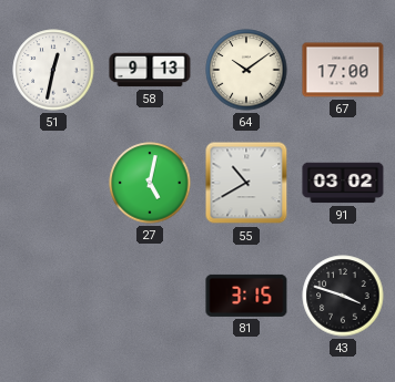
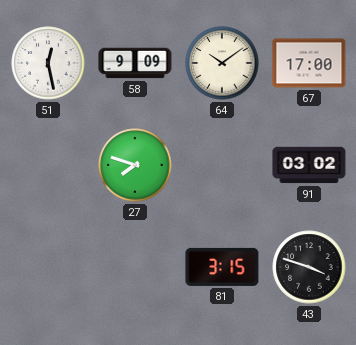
51: 12:32 -> 12:28
58: 9:13 -> 9:09
27: 5:02 -> 7:48
55: 10:40 -> none
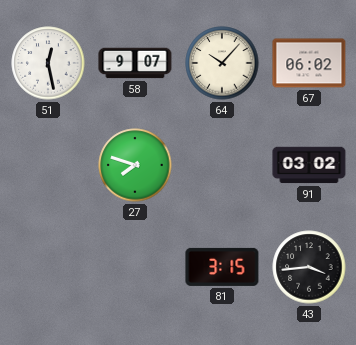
58: 9:09 -> 9:07
64: 10:09 -> 10:07
67: 17:00 -> 06:02
43: 3:48 -> 3:44
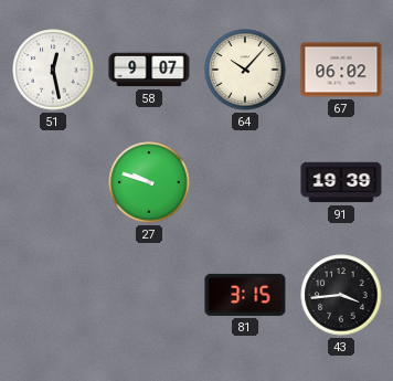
27: 7:48 -> 9:48
91: 03:02 -> 19:39
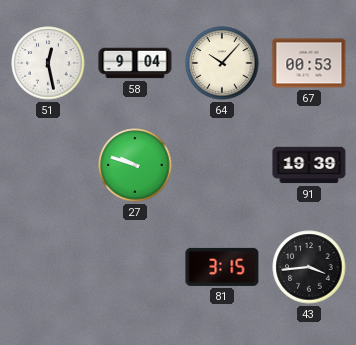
58: 9:07 -> 9:04
67: 06:02 -> 00:53
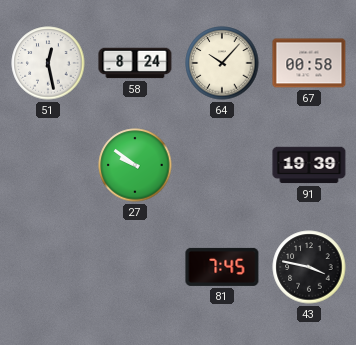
58: 9:04 -> 8:24
67: 00:53 -> 00:58
27: 9:48 -> 9:51
81: 3:15 -> 7:45
43: 3:44 -> 3:47
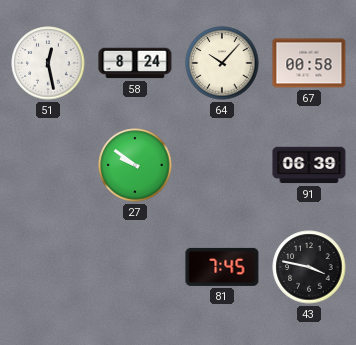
91: 19:39 -> 06:39
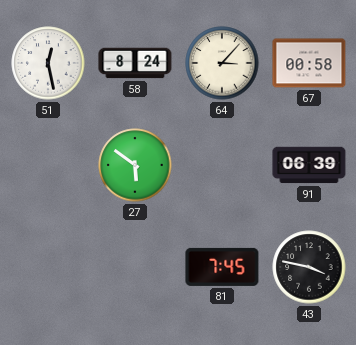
64: 10:07 -> 3:07
27: 9:51 -> 5:51
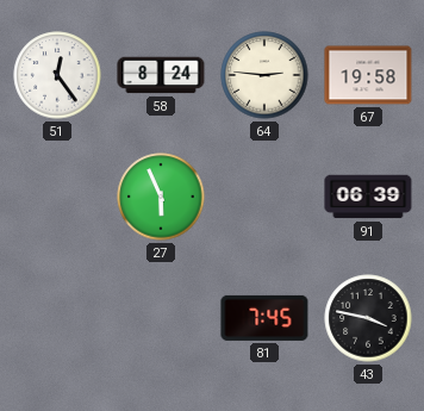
51: 12:28 -> 12:24
64: 3:07 -> 2:46
67: 00:58 -> 19:58
27: 5:51 -> 5:56
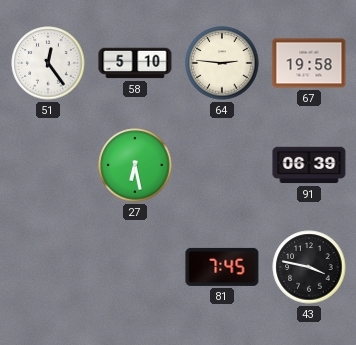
58: 8:24 -> 5:10
27: 5:56 -> 6:28
